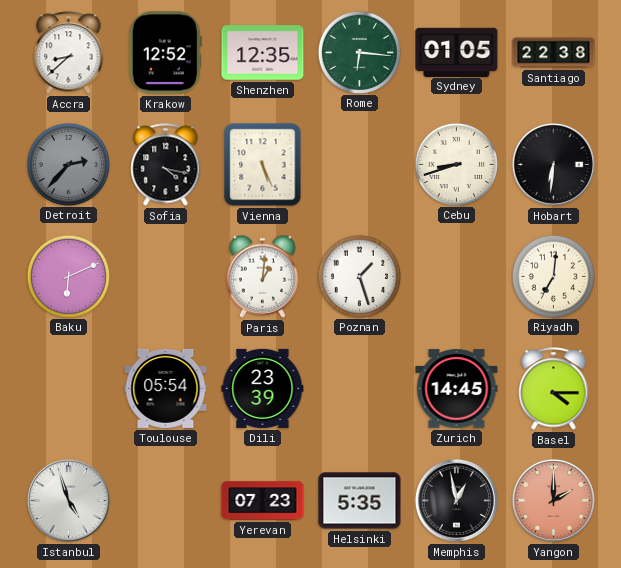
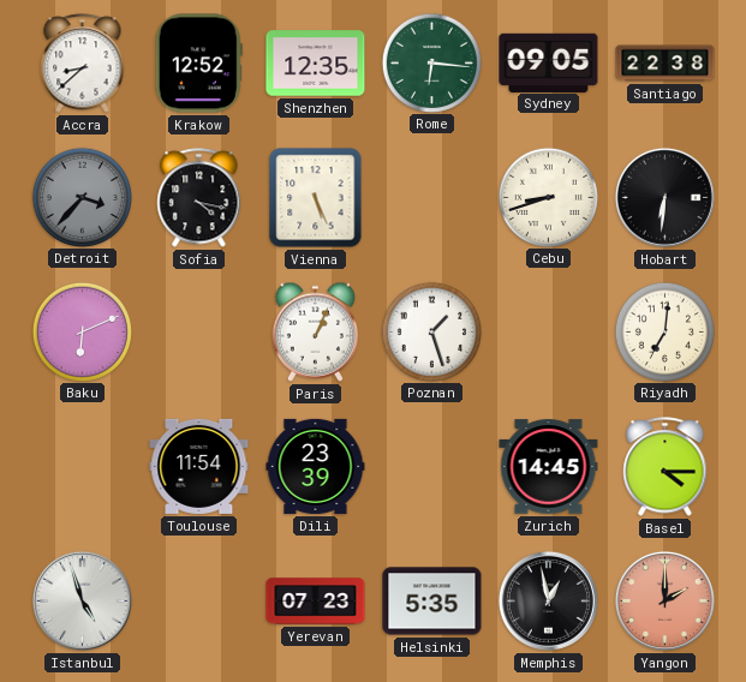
Sydney: 01:05 -> 09:05
Detroit: 2:37 -> 3:37
Paris: 1:01 -> 1:04
Toulouse: 05:54 -> 11:54
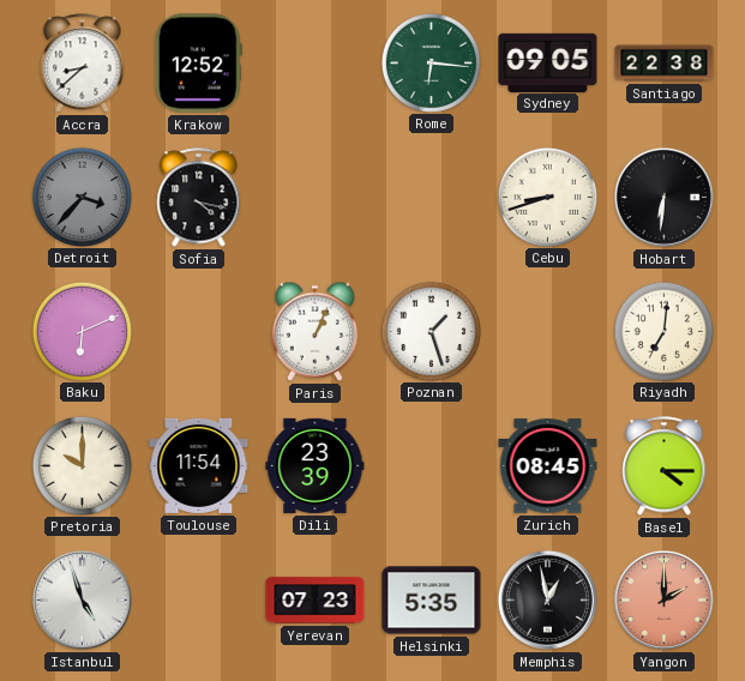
Shenzhen: 12:35 -> none
Vienna: 5:26 -> none
Pretoria: none -> 10:00
Zurich: 14:45 -> 08:45
